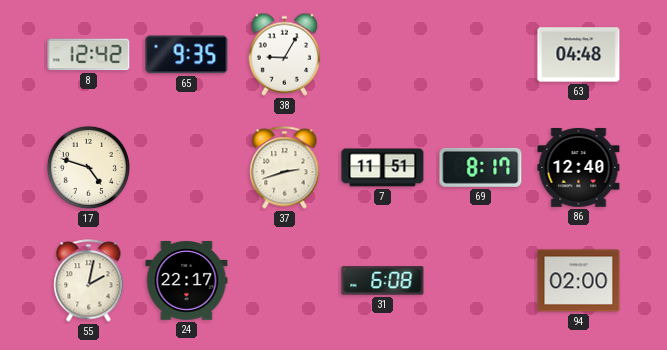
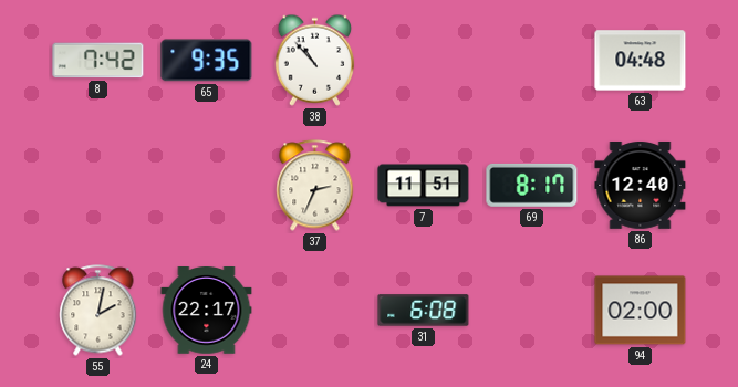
8: 12:42 -> 7:42
38: 9:05 -> 10:53
17: 4:48 -> none
37: 2:42 -> 2:34
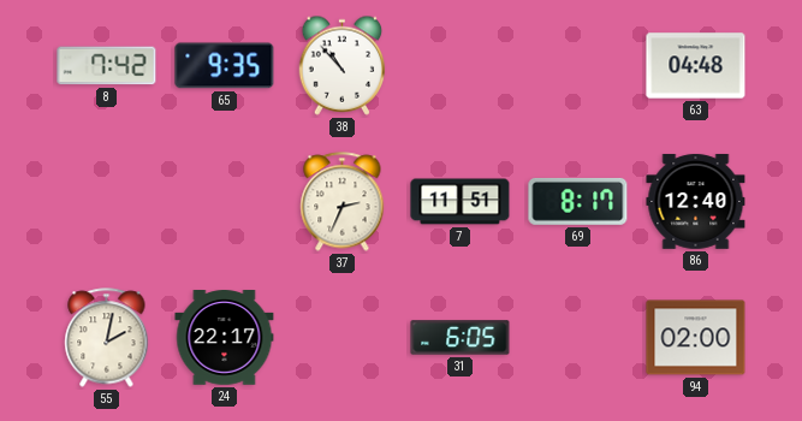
31: 6:08 -> 6:05
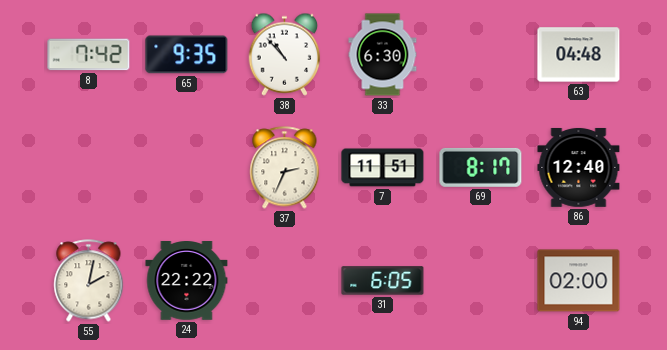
33: none -> 6:30
24: 22:17 -> 22:22
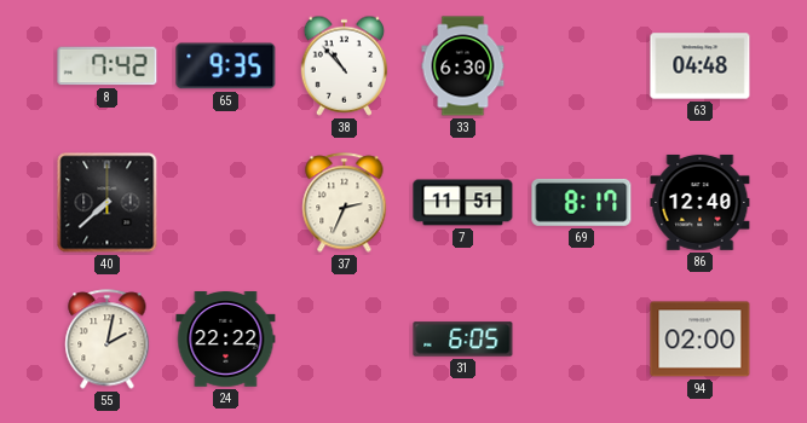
40: none -> 7:38
